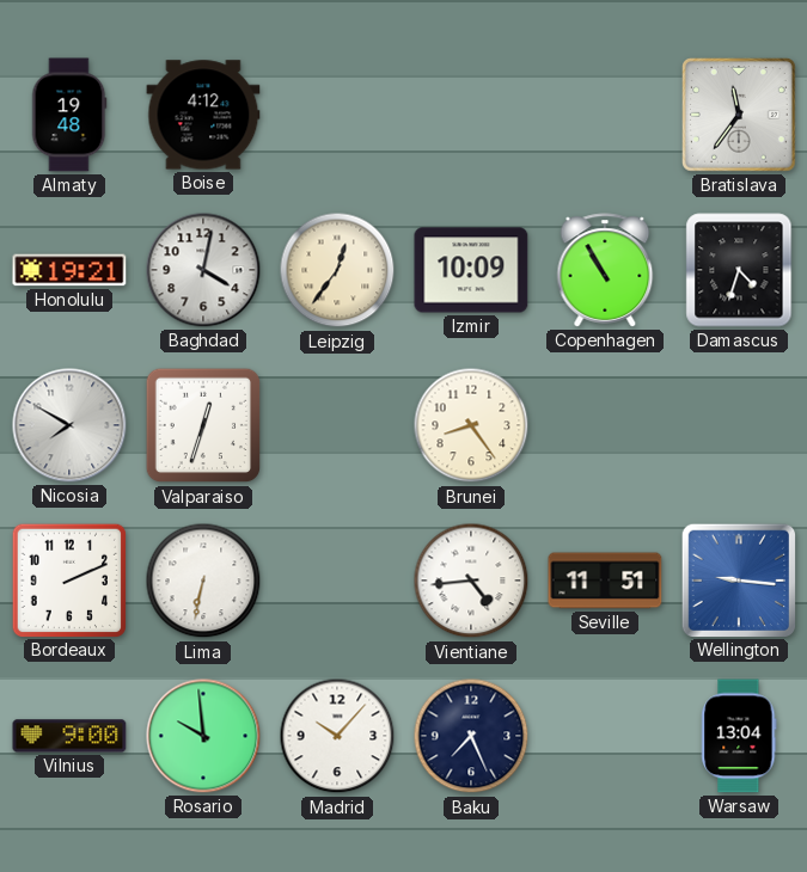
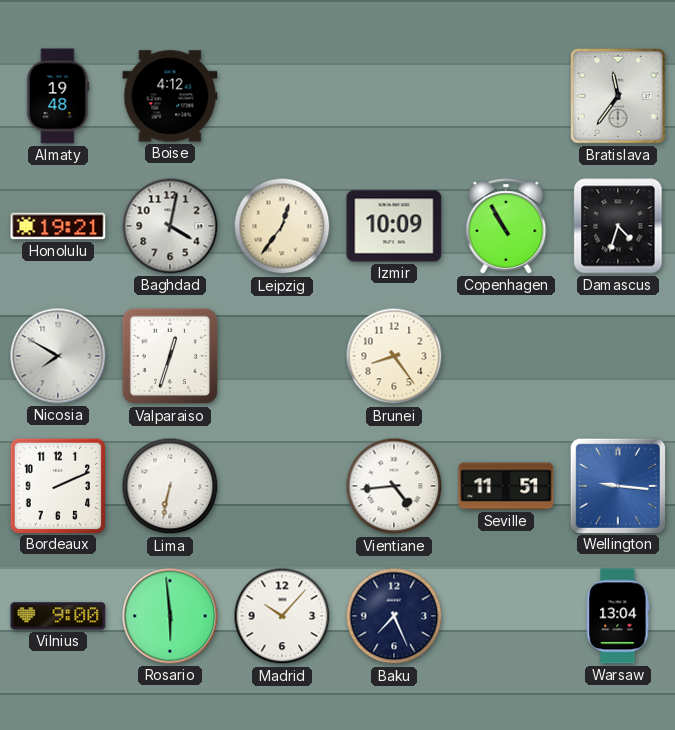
Rosario: 9:59 -> 5:59
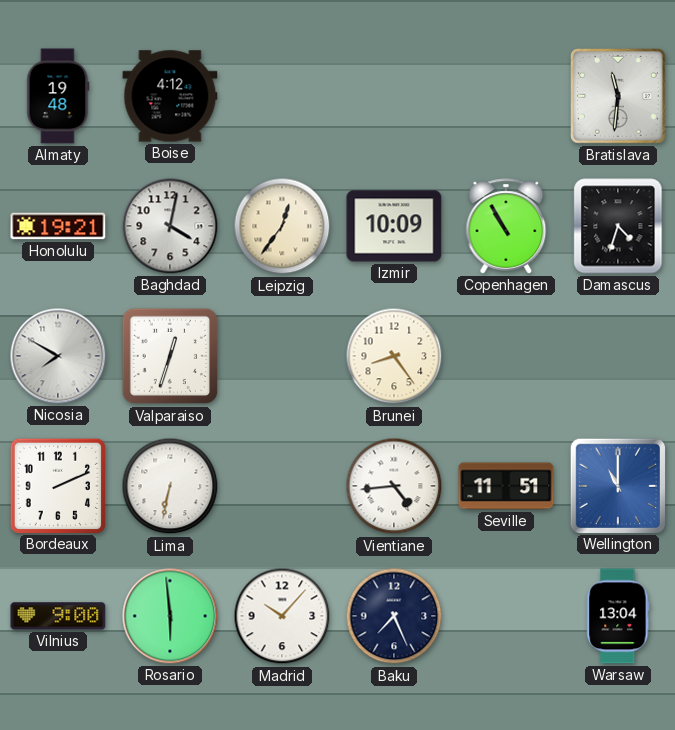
Bratislava: 11:36 -> 11:31
Wellington: 9:16 -> 11:00
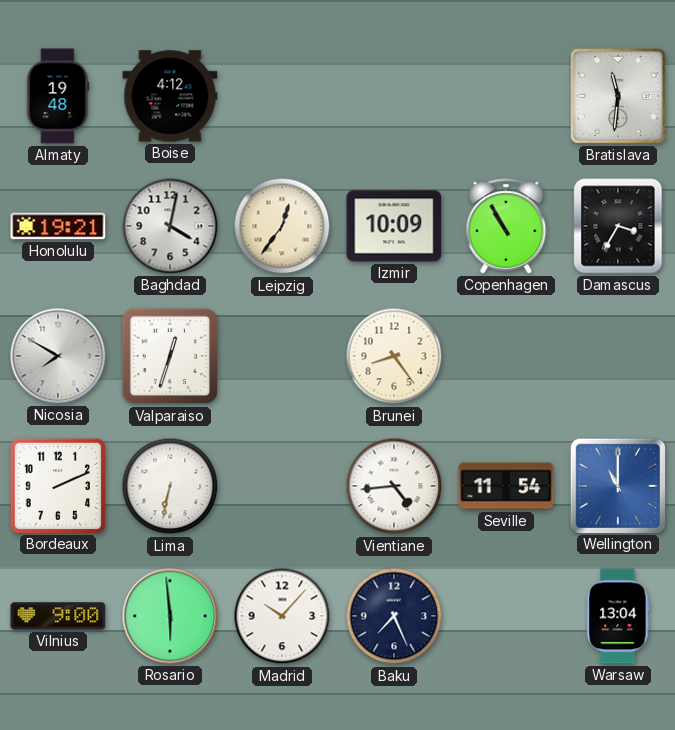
Damascus: 4:33 -> 3:35
Seville: 11:51 -> 11:54
